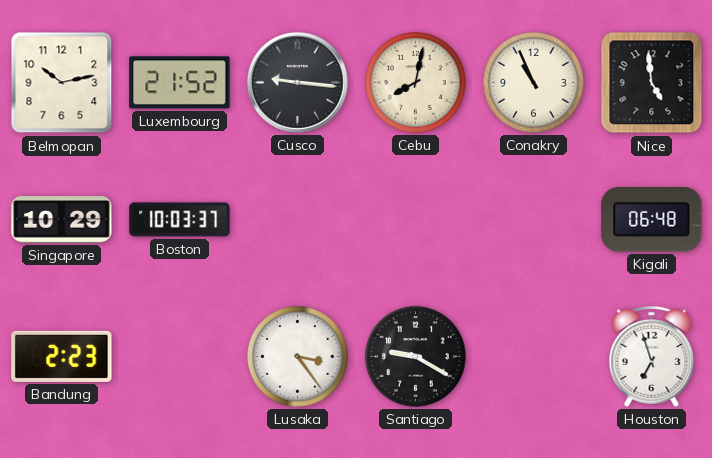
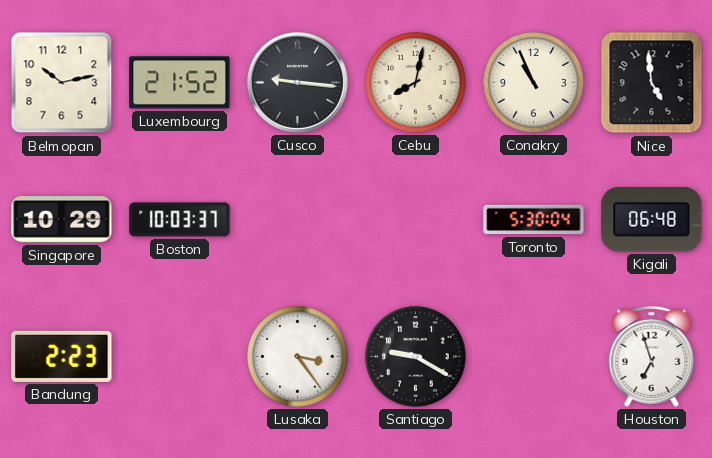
Toronto: none -> 5:30
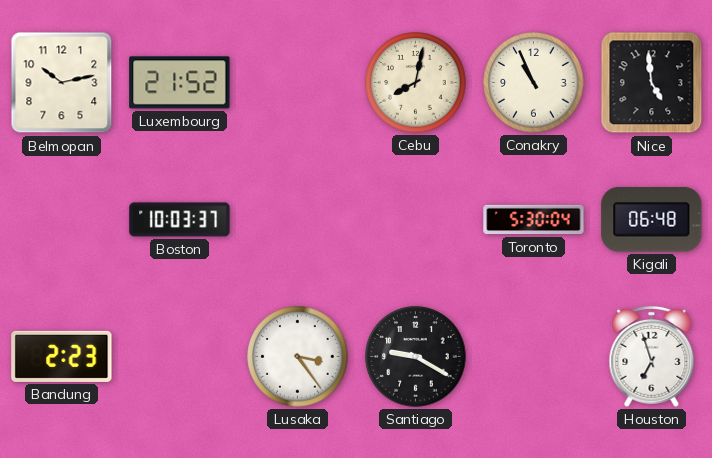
Cusco: 9:16 -> none
Singapore: 10:29 -> none
